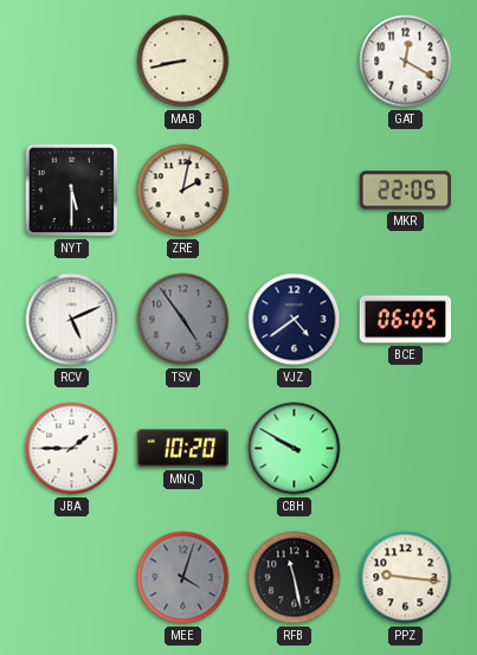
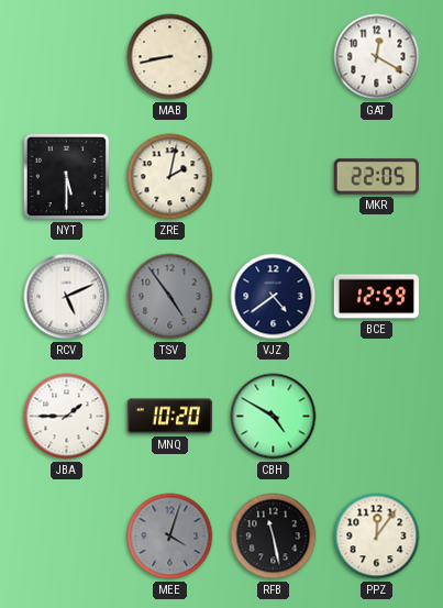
BCE: 06:05 -> 12:59
CBH: 9:50 -> 4:50
PPZ: 9:16 -> 12:06
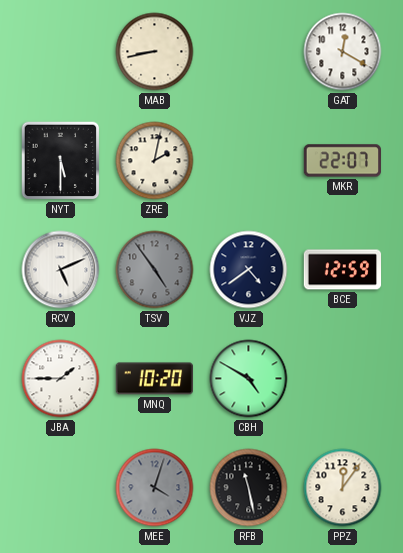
MKR: 22:05 -> 22:07
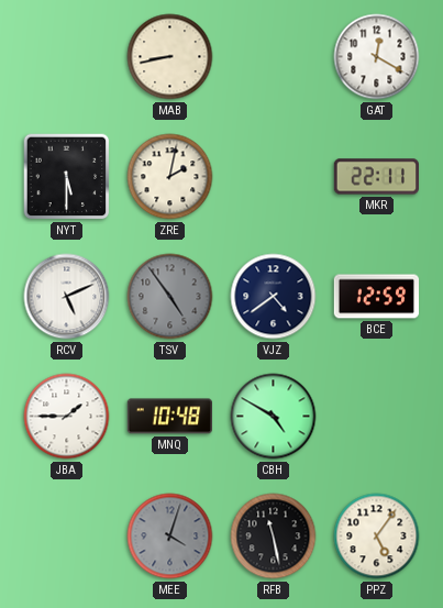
MKR: 22:07 -> 22:11
MNQ: 10:20 -> 10:48
PPZ: 12:06 -> 5:06
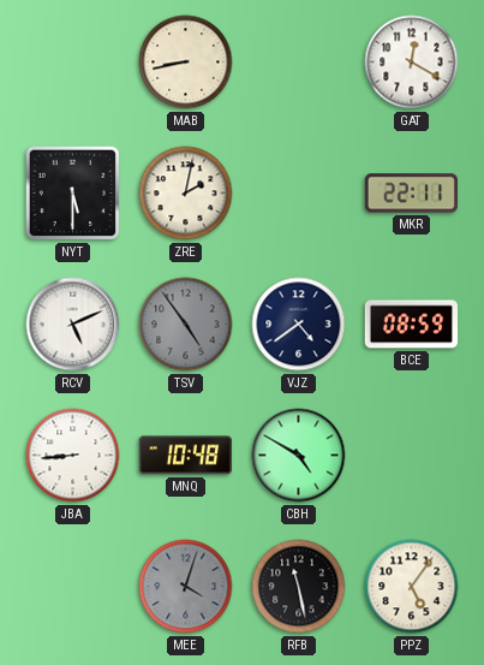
BCE: 12:59 -> 08:59
JBA: 1:45 -> 8:44
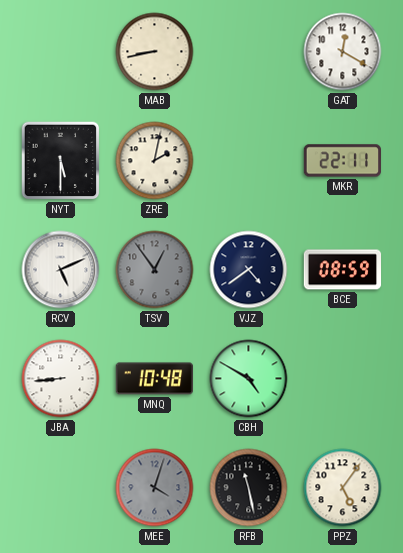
TSV: 4:54 -> 12:54
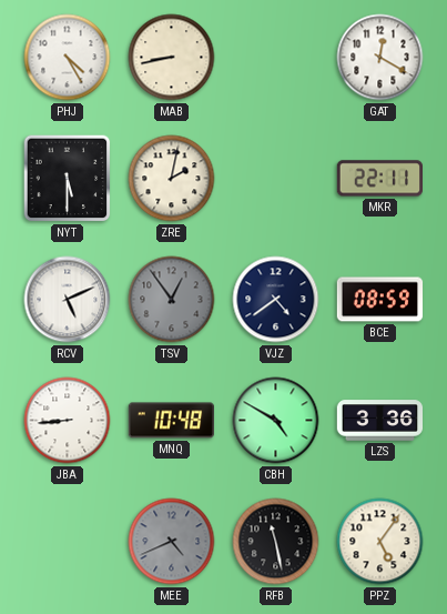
PHJ: none -> 4:25
LZS: none -> 3:36
MEE: 4:03 -> 4:41
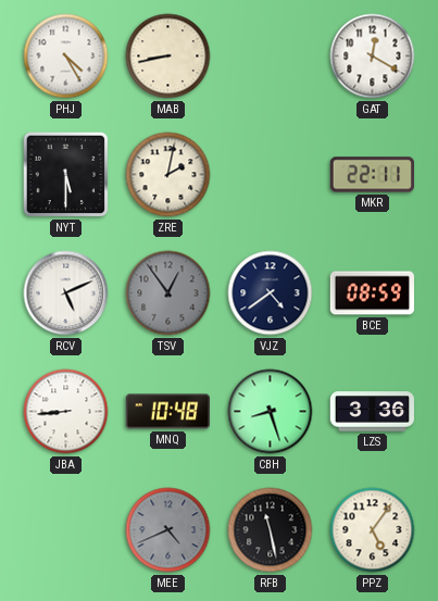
CBH: 4:50 -> 8:27
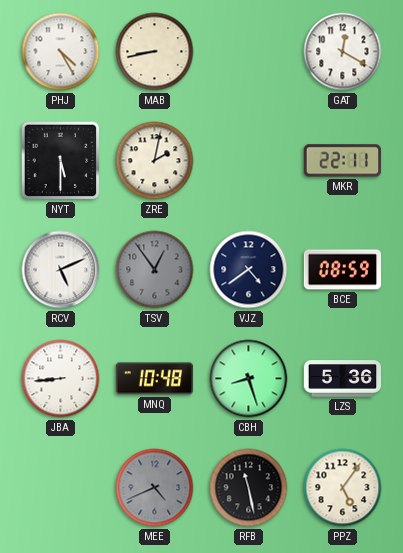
LZS: 3:36 -> 5:36
